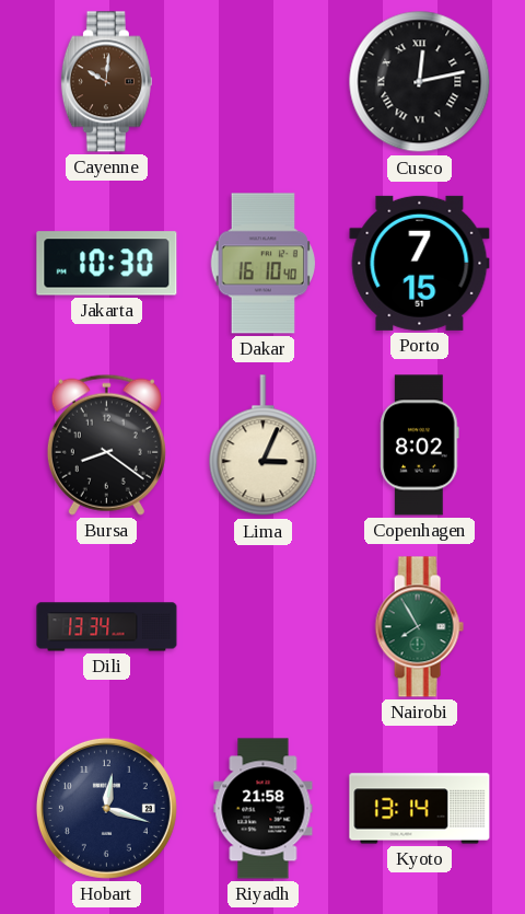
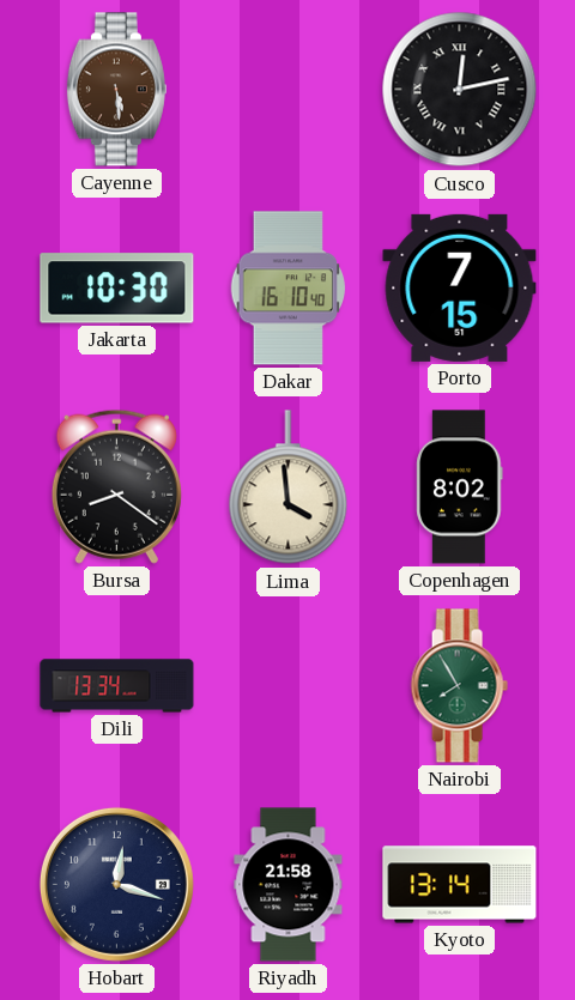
Cayenne: 10:01 -> 5:29
Lima: 3:04 -> 3:59
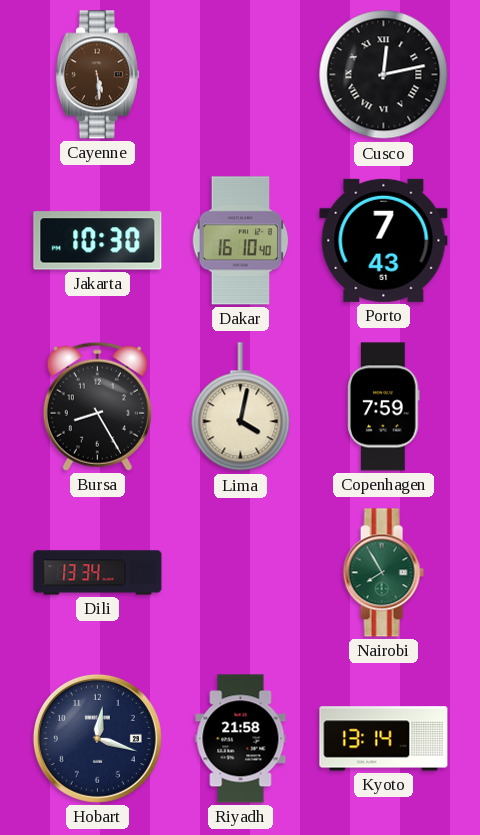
Porto: 7:15 -> 7:43
Bursa: 8:21 -> 8:25
Lima: 3:59 -> 4:02
Copenhagen: 8:02 -> 7:59
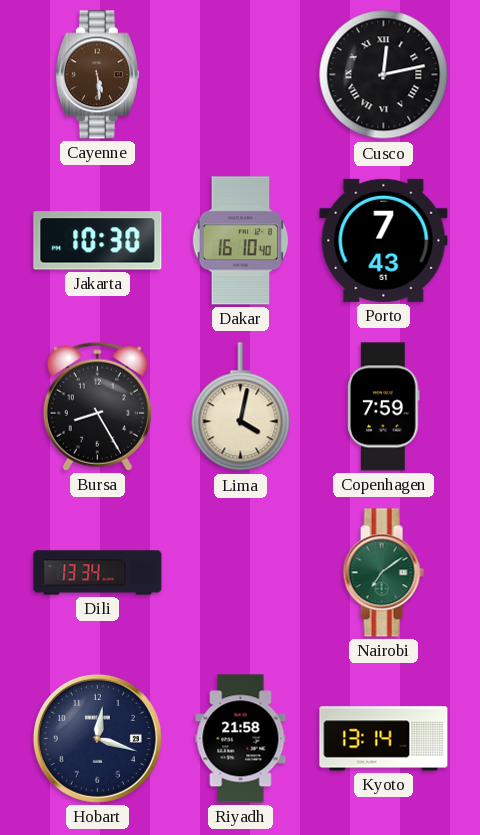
Nairobi: 7:55 -> 7:09
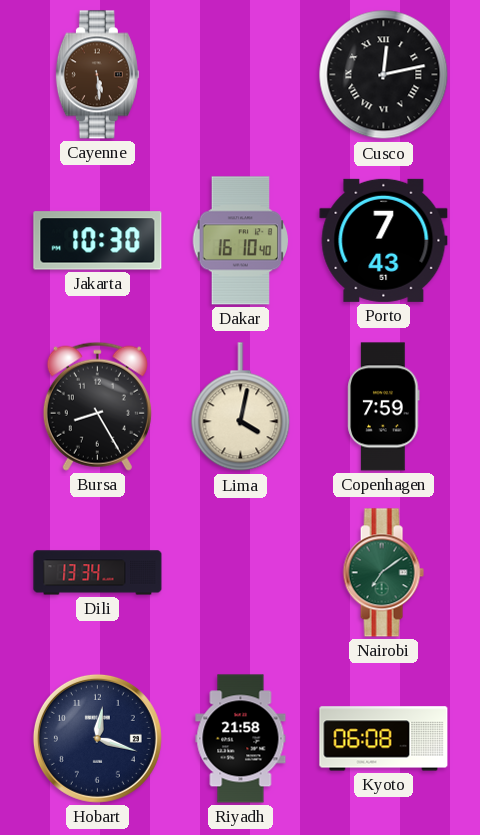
Kyoto: 13:14 -> 06:08
